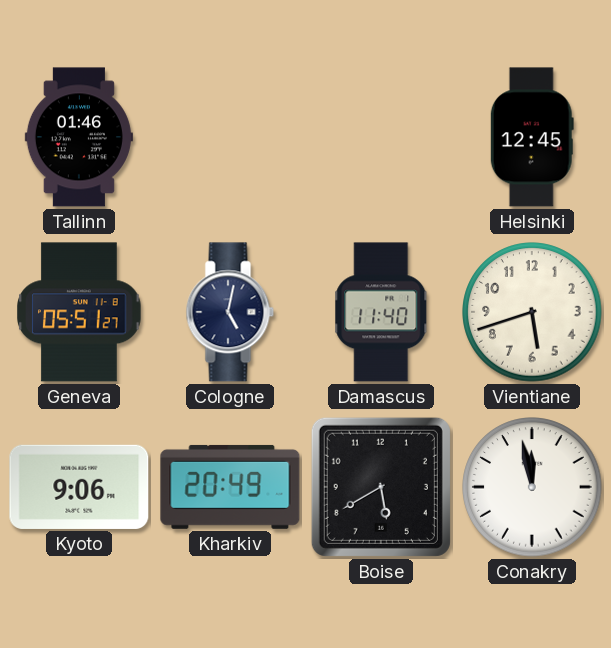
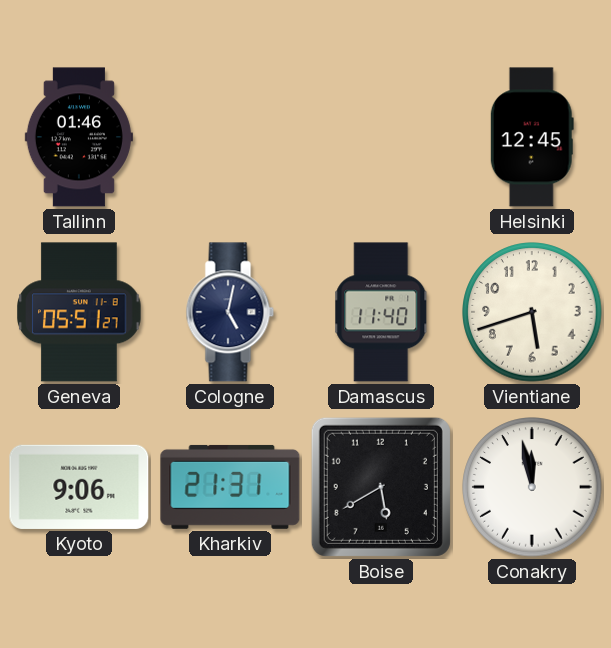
Kharkiv: 20:49 -> 21:31
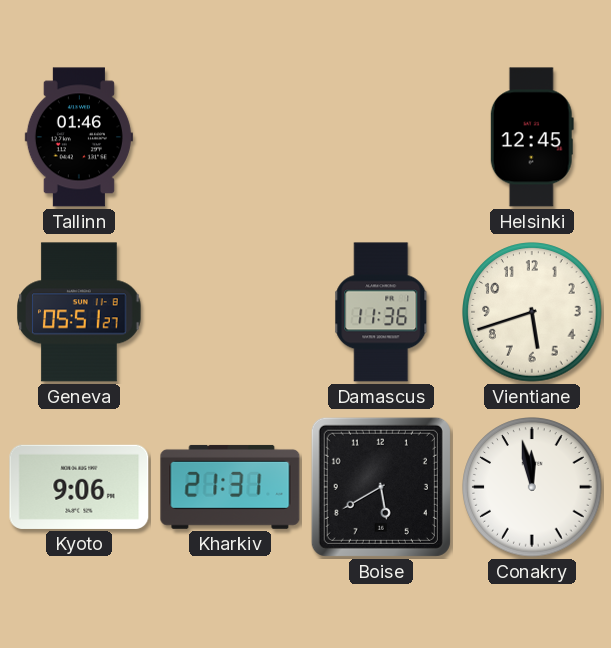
Cologne: 5:02 -> none
Damascus: 11:40 -> 11:36
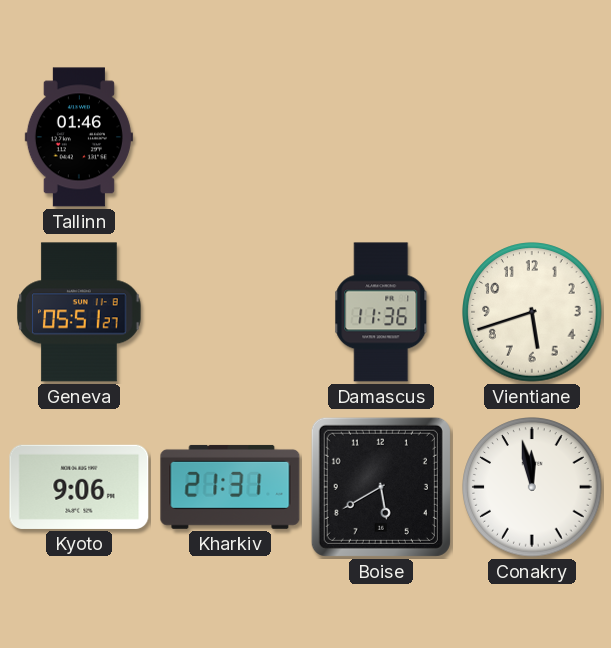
Helsinki: 12:45 -> none
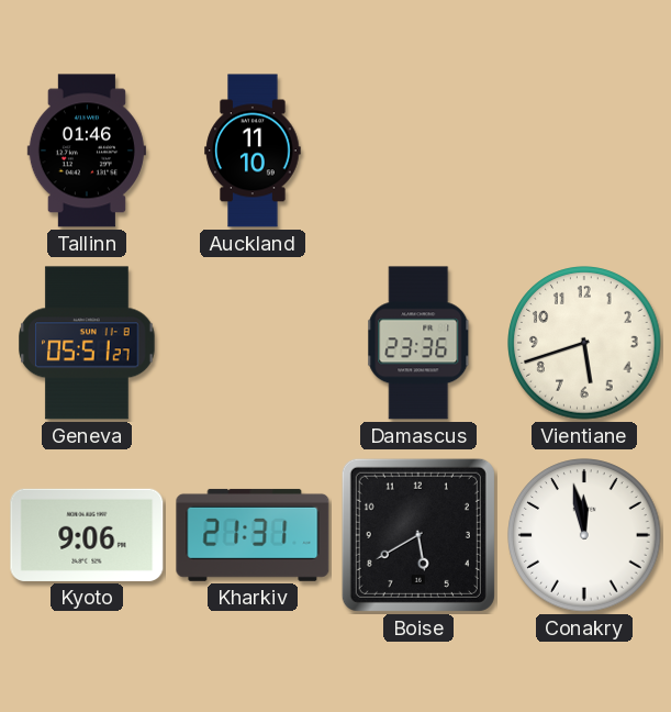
Auckland: none -> 11:10
Damascus: 11:36 -> 23:36
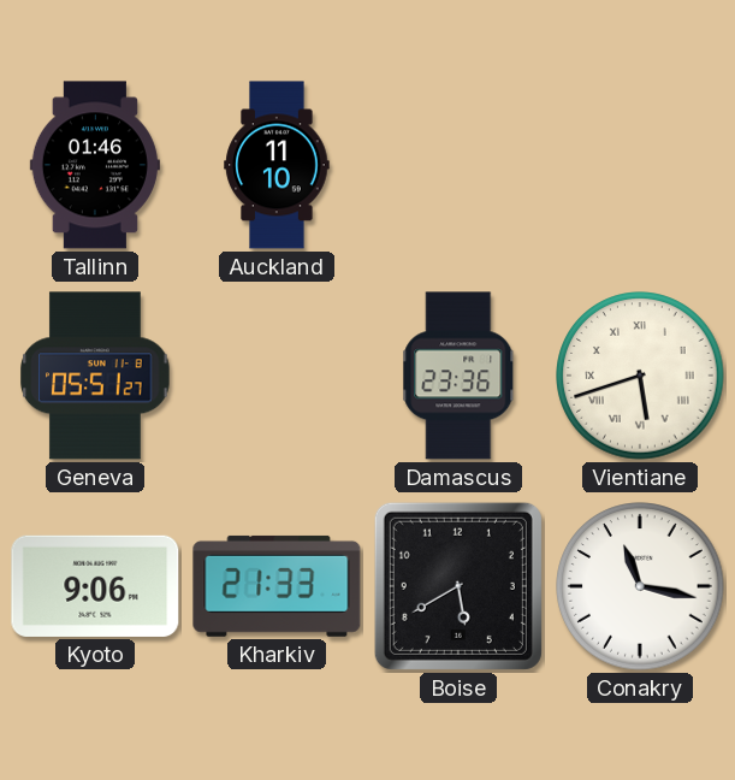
Vientiane numerals: Arabic -> Roman
Kharkiv: 21:31 -> 21:33
Conakry: 11:58 -> 11:17
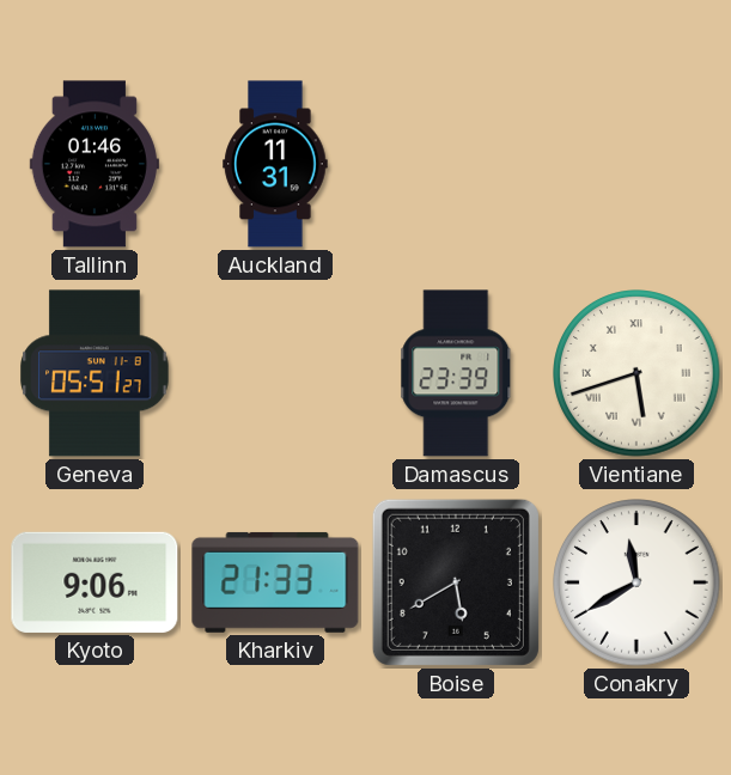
Auckland: 11:10 -> 11:31
Damascus: 23:36 -> 23:39
Conakry: 11:17 -> 11:40
